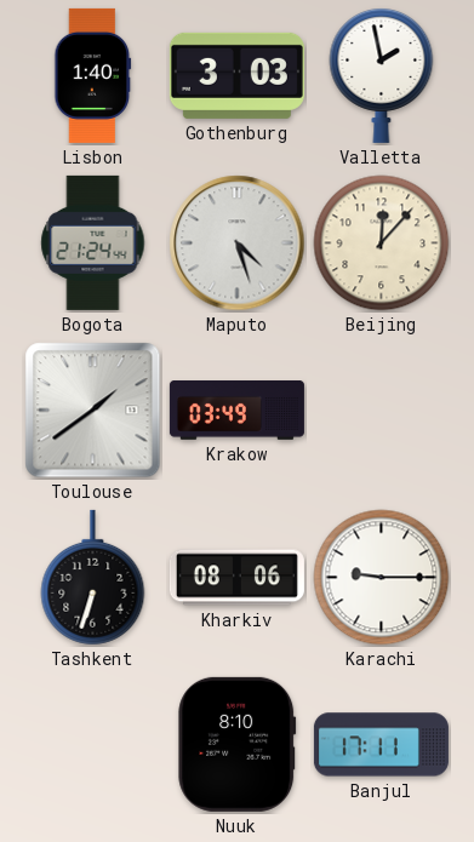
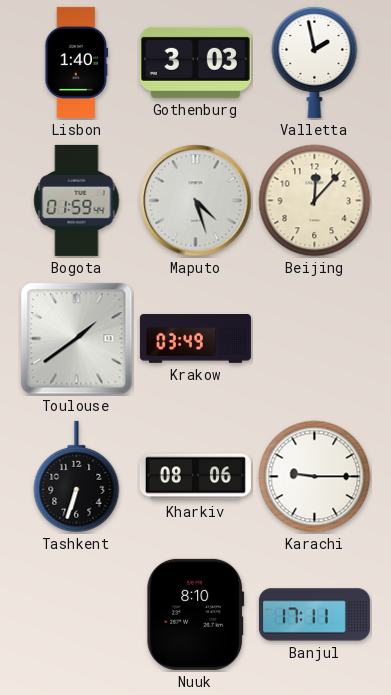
Bogota: 21:24 -> 01:59
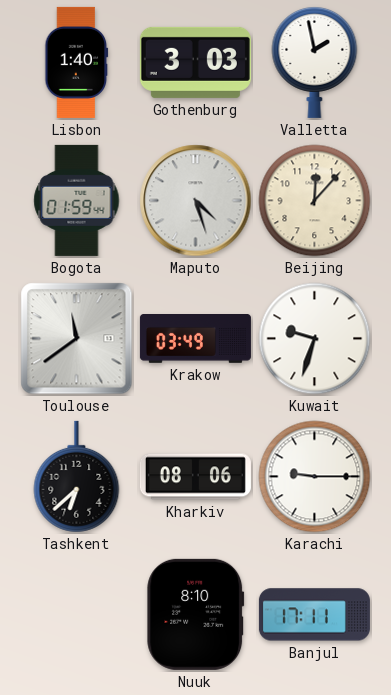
Toulouse: 1:39 -> 11:39
Kuwait: none -> 9:33
Tashkent: 6:33 -> 6:38
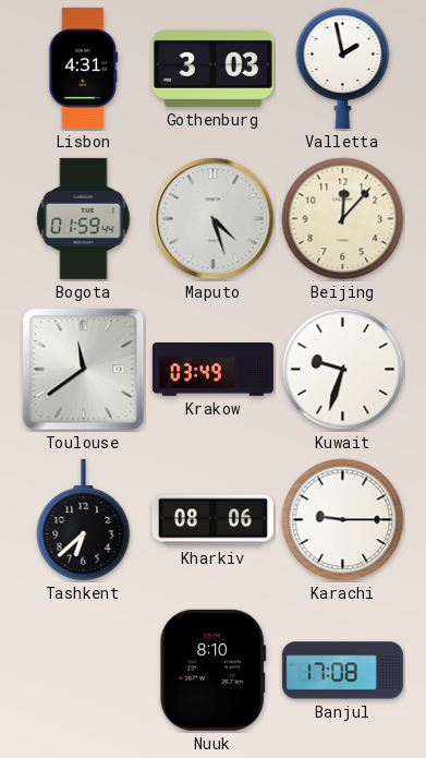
Lisbon: 1:40 -> 4:31
Banjul: 17:11 -> 17:08
